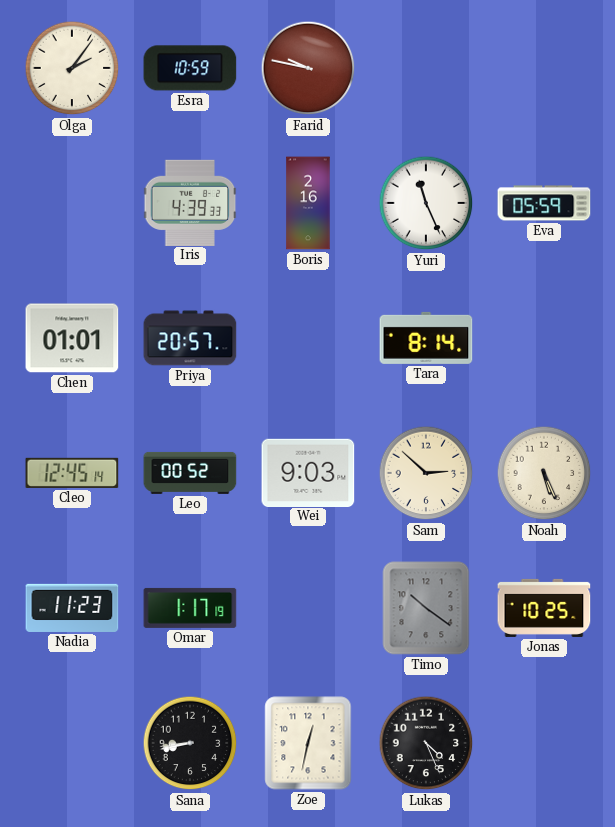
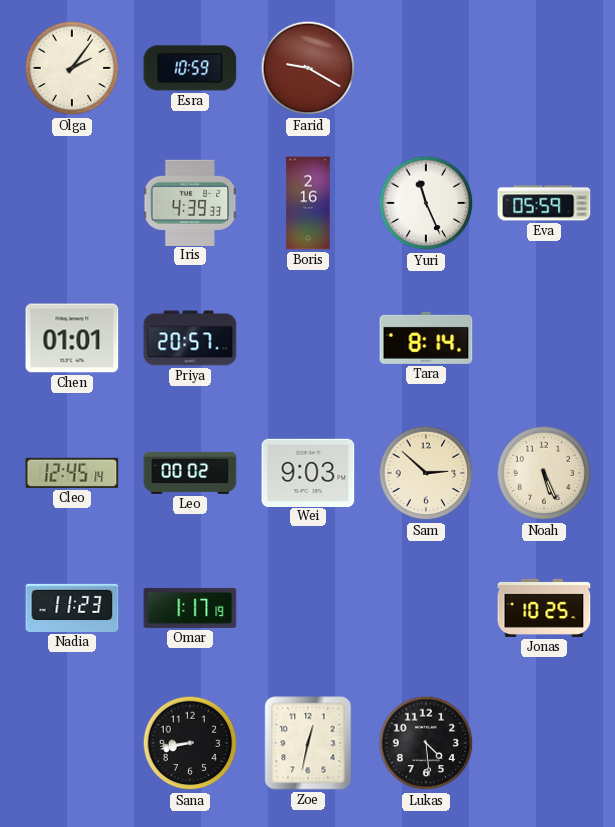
Farid: 9:47 -> 9:20
Leo: 00:52 -> 00:02
Timo: 10:21 -> none
Lukas: 4:26 -> 4:29
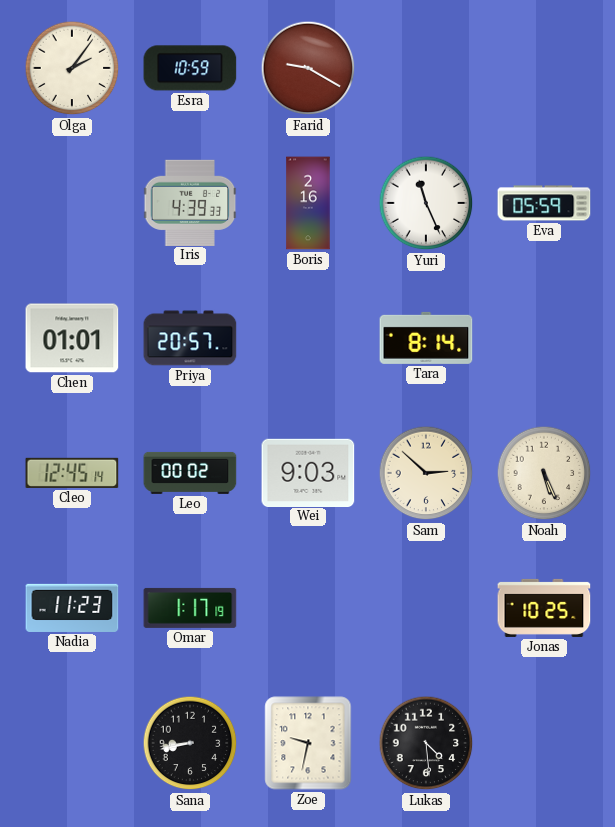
Zoe: 12:32 -> 9:32
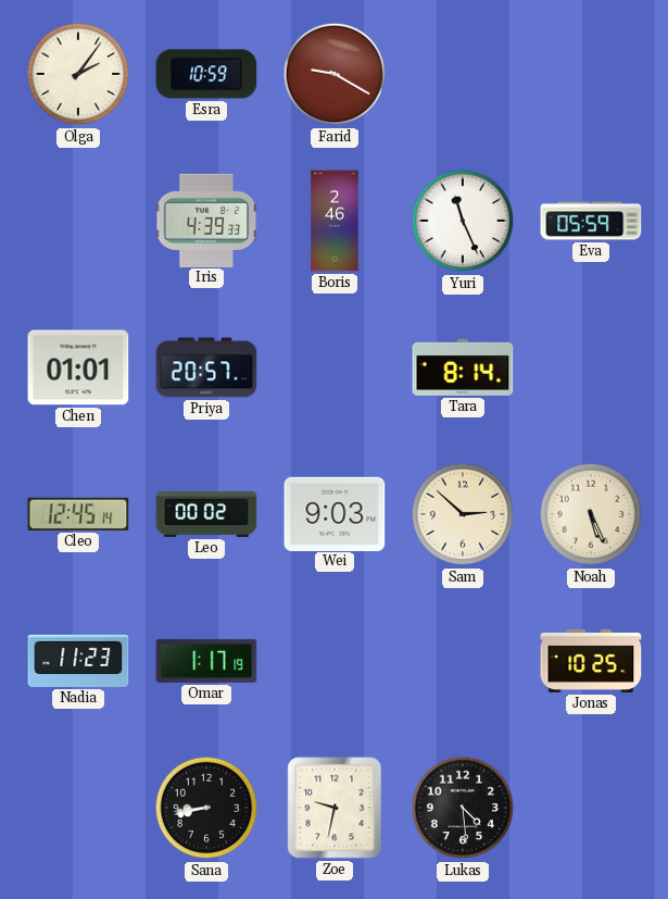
Boris: 2:16 -> 2:46
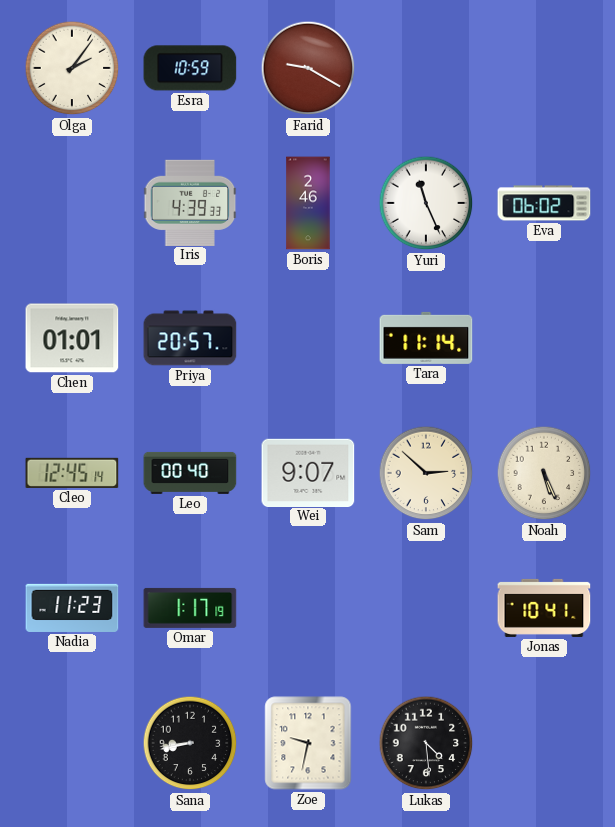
Eva: 05:59 -> 06:02
Tara: 8:14 -> 11:14
Leo: 00:02 -> 00:40
Wei: 9:03 -> 9:07
Jonas: 10:25 -> 10:41
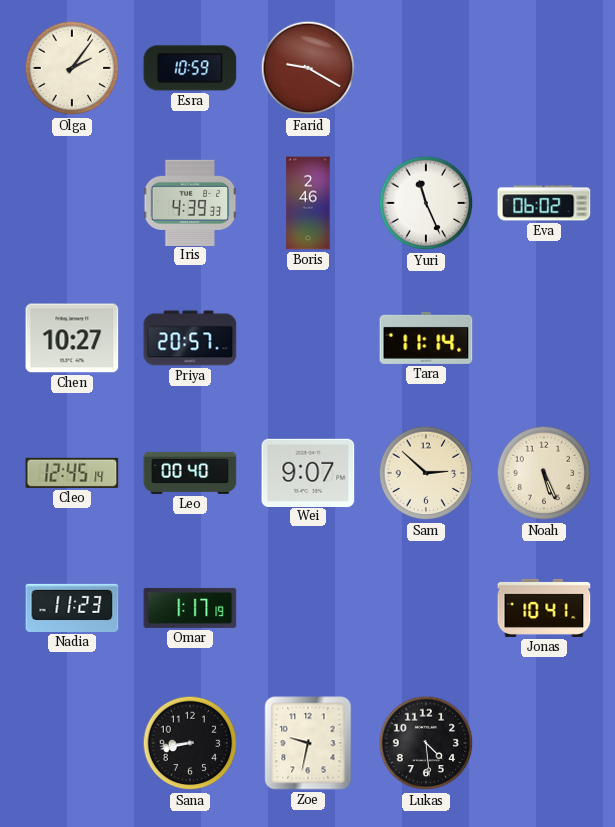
Chen: 01:01 -> 10:27
